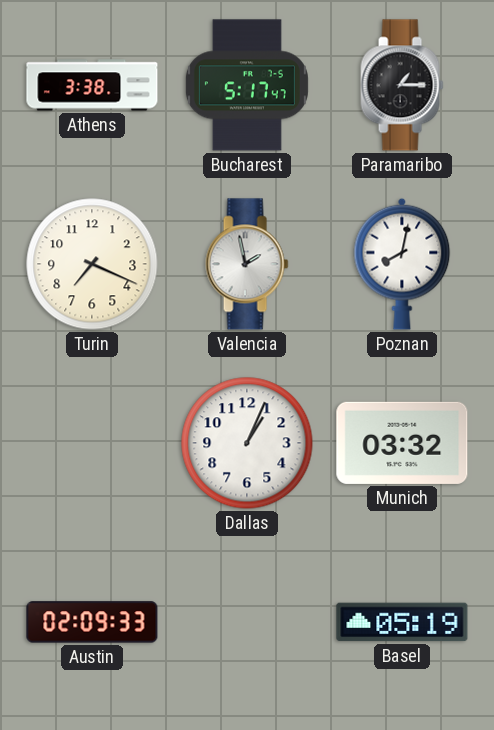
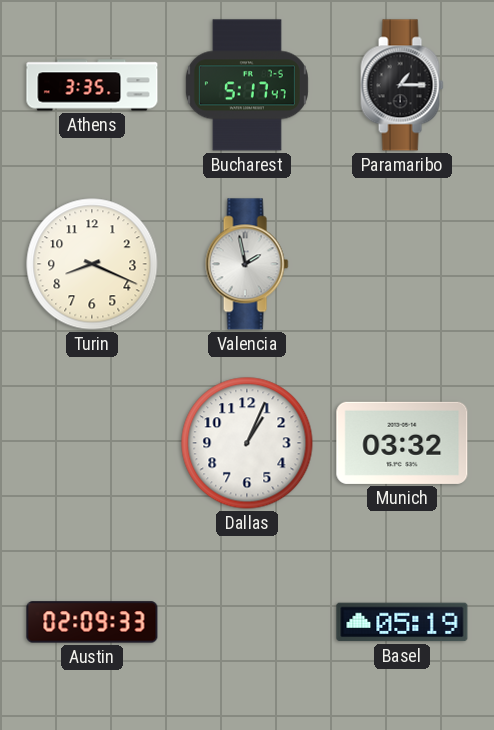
Athens: 3:38 -> 3:35
Turin: 7:19 -> 8:19
Poznan: 8:02 -> none
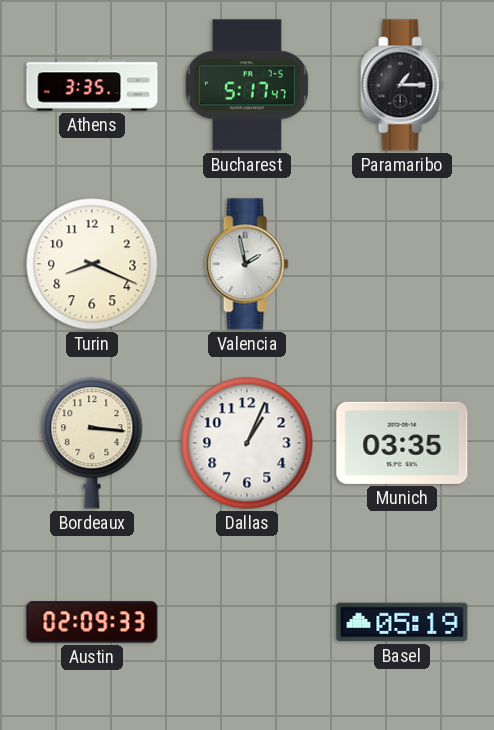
Bordeaux: none -> 3:16
Munich: 03:32 -> 03:35
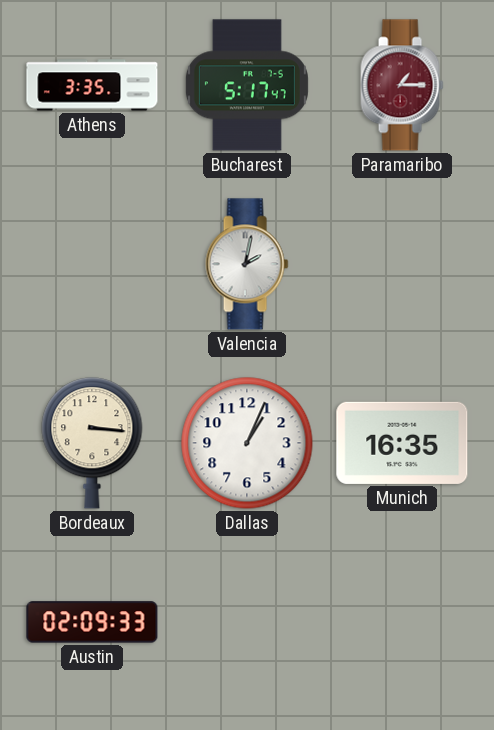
Paramaribo dial: black -> burgundy
Turin: 8:19 -> none
Valencia: 1:58 -> 2:02
Munich: 03:35 -> 16:35
Basel: 05:19 -> none
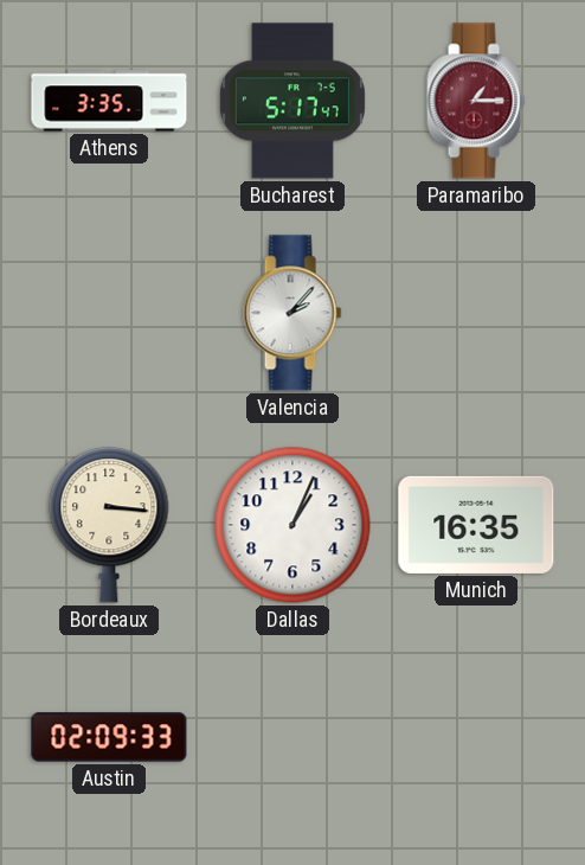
Valencia: 2:02 -> 2:07
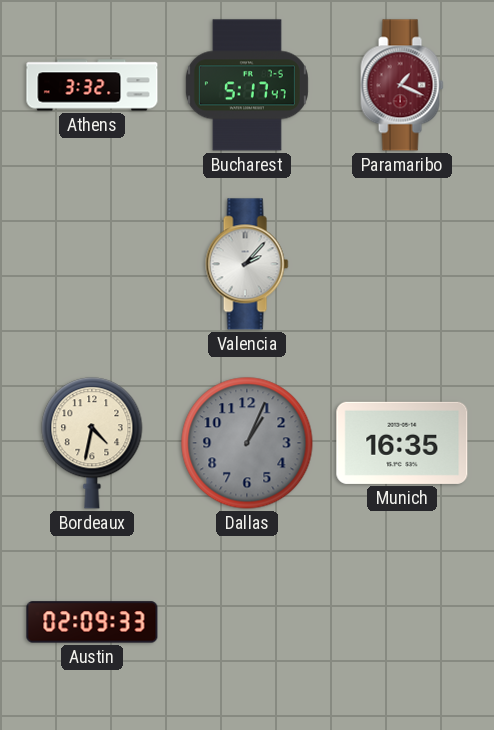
Athens: 3:35 -> 3:32
Paramaribo: 1:15 -> 1:19
Bordeaux: 3:16 -> 4:32
Dallas dial: white -> grey
